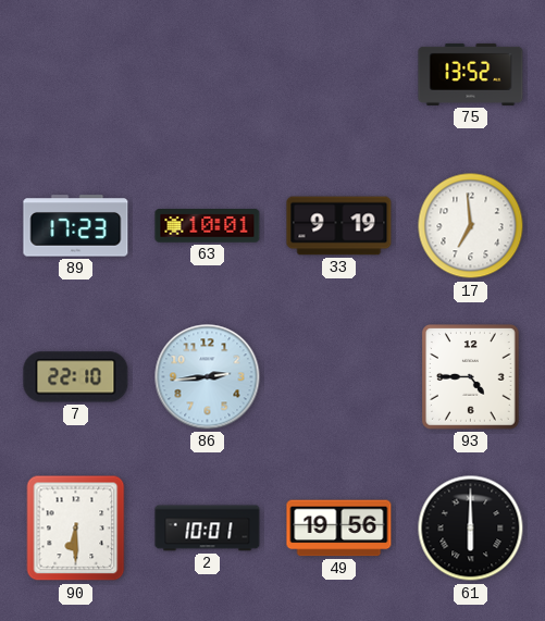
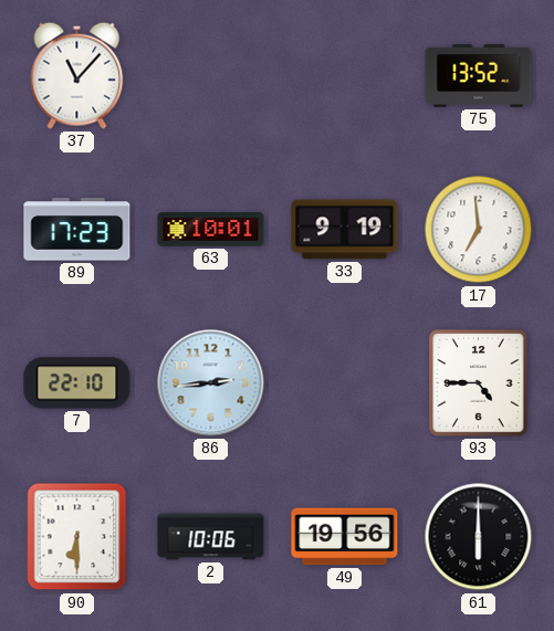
37: none -> 11:07
2: 10:01 -> 10:06
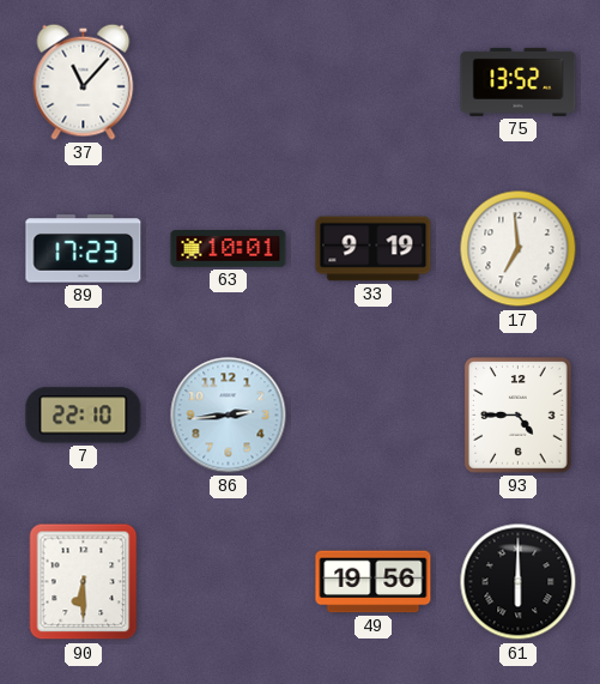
2: 10:06 -> none
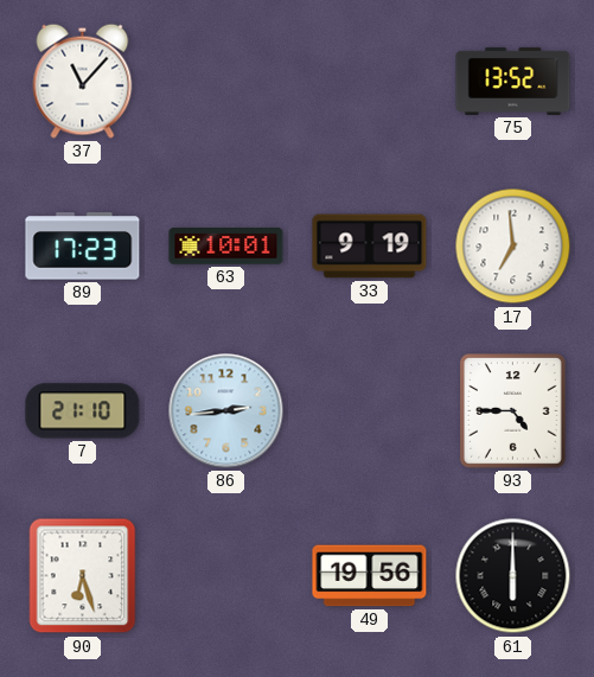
7: 22:10 -> 21:10
90: 6:30 -> 6:27
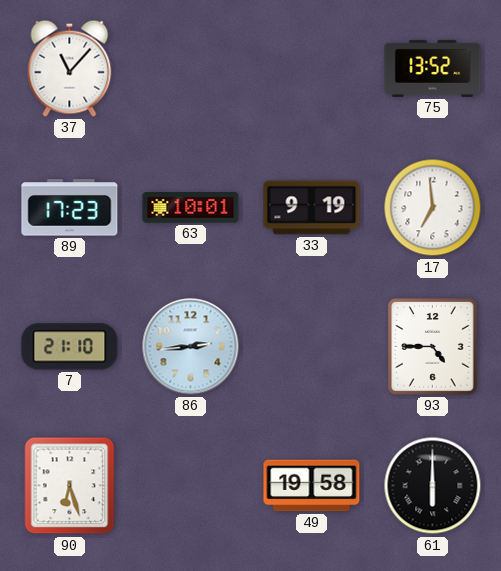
49: 19:56 -> 19:58
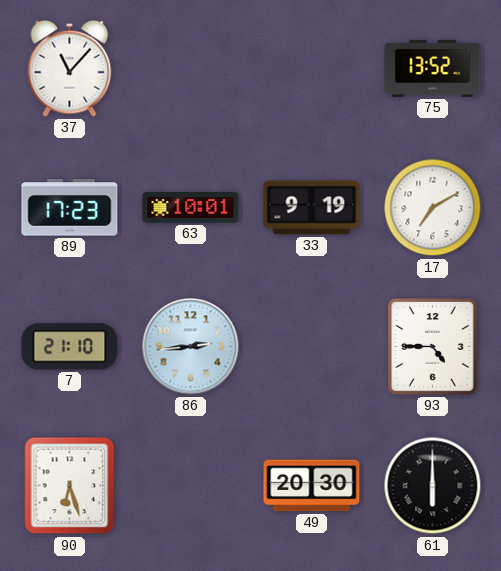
17: 6:59 -> 7:10
49: 19:58 -> 20:30
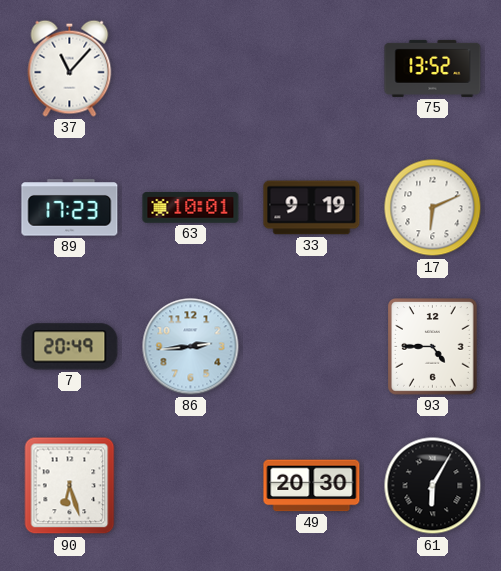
17: 7:10 -> 6:11
7: 21:10 -> 20:49
61: 6:00 -> 6:05
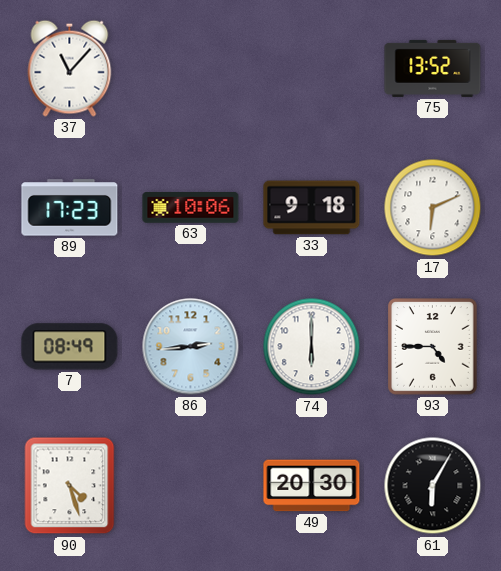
63: 10:01 -> 10:06
33: 9:19 -> 9:18
7: 20:49 -> 08:49
74: none -> 6:00
90: 6:27 -> 4:27
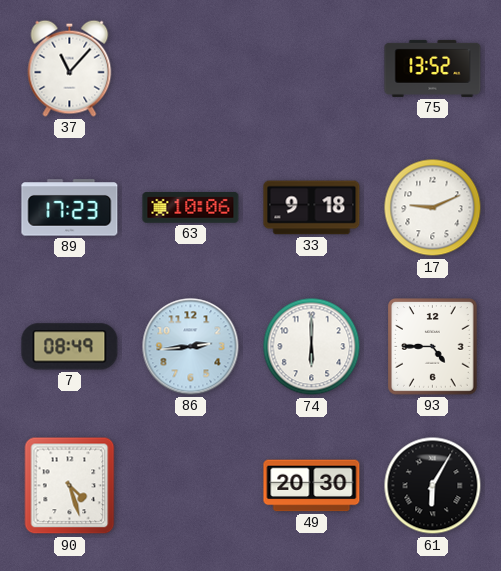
17: 6:11 -> 9:11
